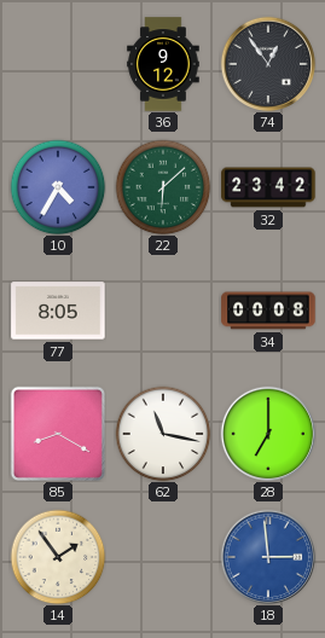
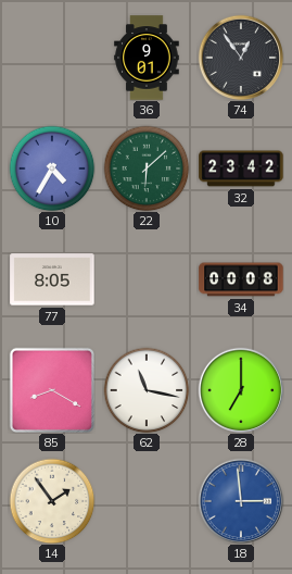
36: 9:12 -> 9:01
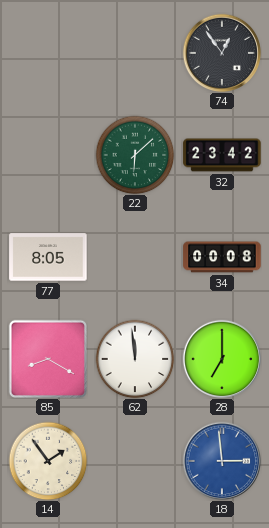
36: 9:01 -> none
10: 4:35 -> none
62: 11:17 -> 11:59
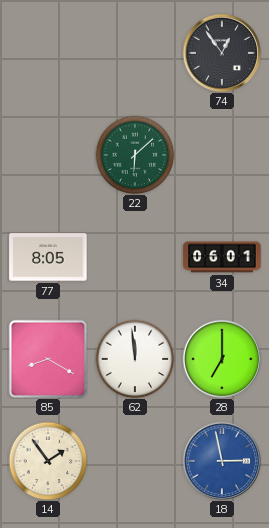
32: 23:42 -> none
34: 00:08 -> 06:01
18: 2:59 -> 2:58
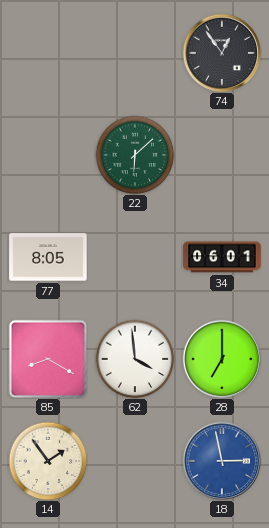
62: 11:59 -> 3:59
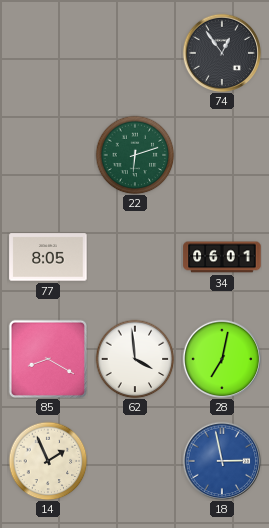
22: 6:08 -> 6:12
28: 7:00 -> 7:02
14: 1:54 -> 1:56
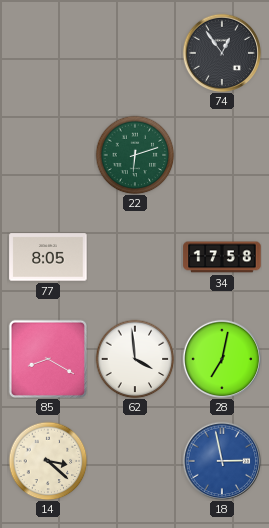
34: 06:01 -> 17:58
14: 1:56 -> 3:22
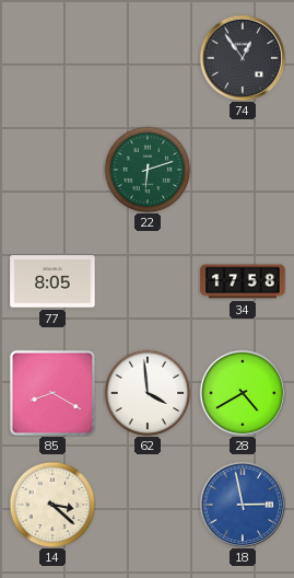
28: 7:02 -> 4:40
